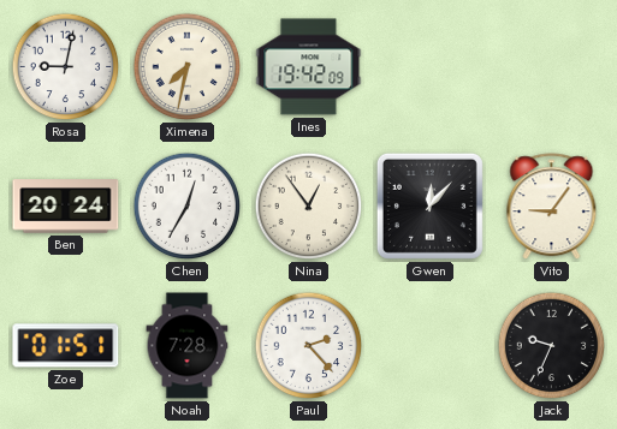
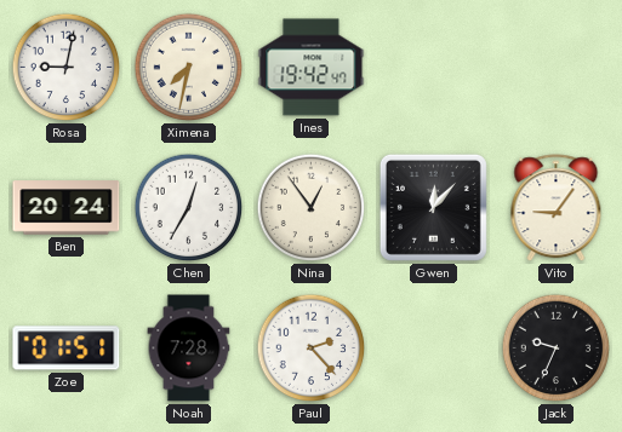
Ines: 19:42:09 -> 19:42:47
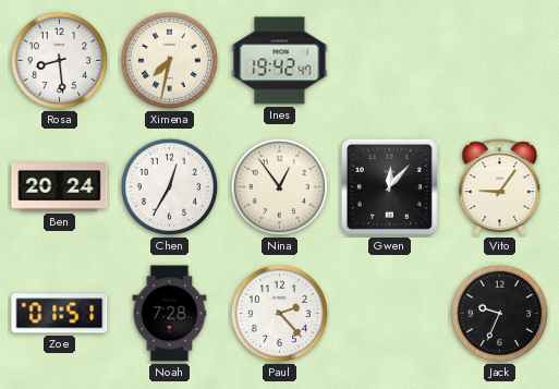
Rosa: 9:02 -> 8:29
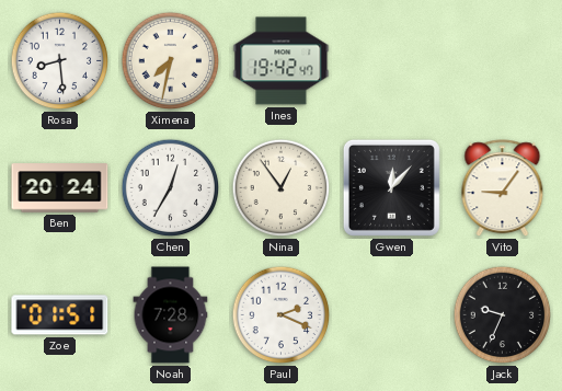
Paul: 2:23 -> 2:19
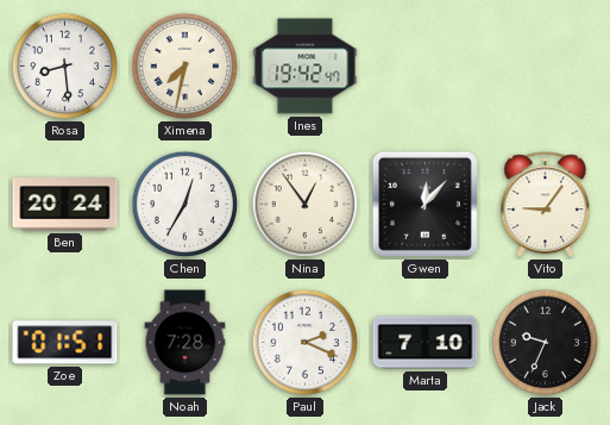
Marta: none -> 7:10
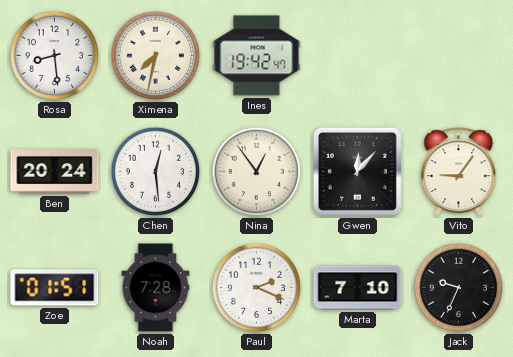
Chen: 12:35 -> 12:29
